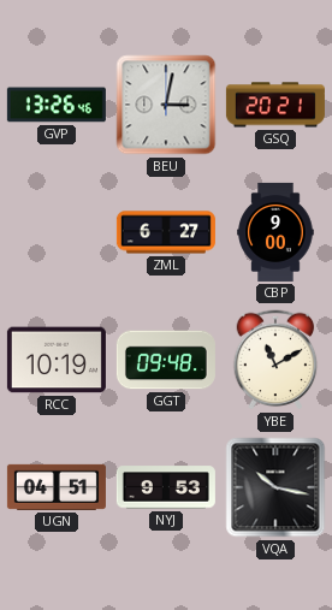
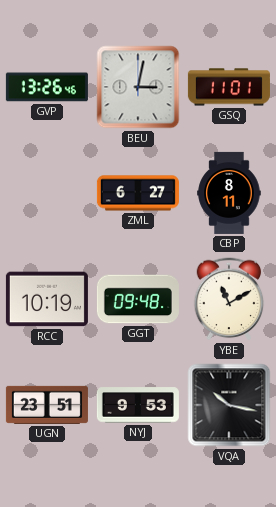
GSQ: 20:21 -> 11:01
CBP: 9:00 -> 8:11
UGN: 04:51 -> 23:51
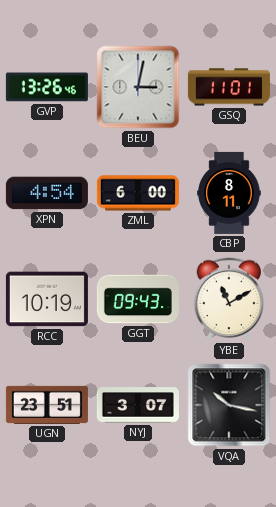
XPN: none -> 4:54
ZML: 6:27 -> 6:00
GGT: 09:48 -> 09:43
NYJ: 9:53 -> 3:07
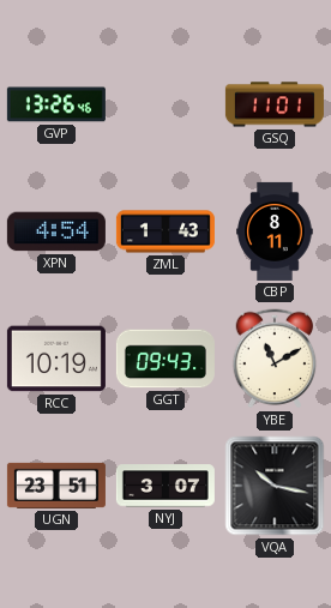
BEU: 3:02 -> none
ZML: 6:00 -> 1:43
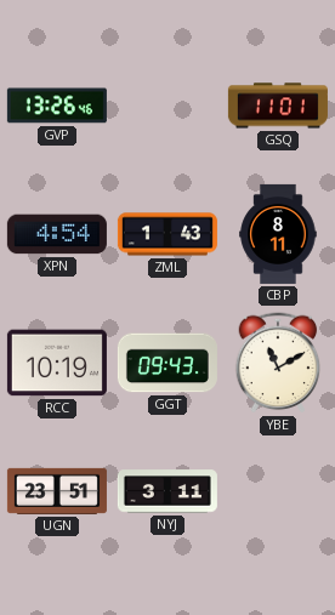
NYJ: 3:07 -> 3:11
VQA: 10:17 -> none
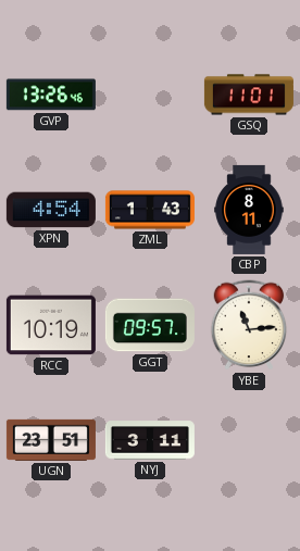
GGT: 09:43 -> 09:57
YBE: 11:10 -> 11:14
